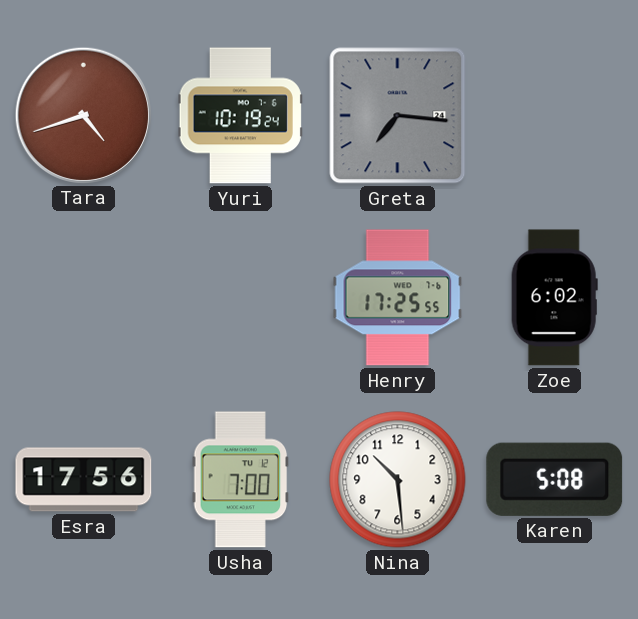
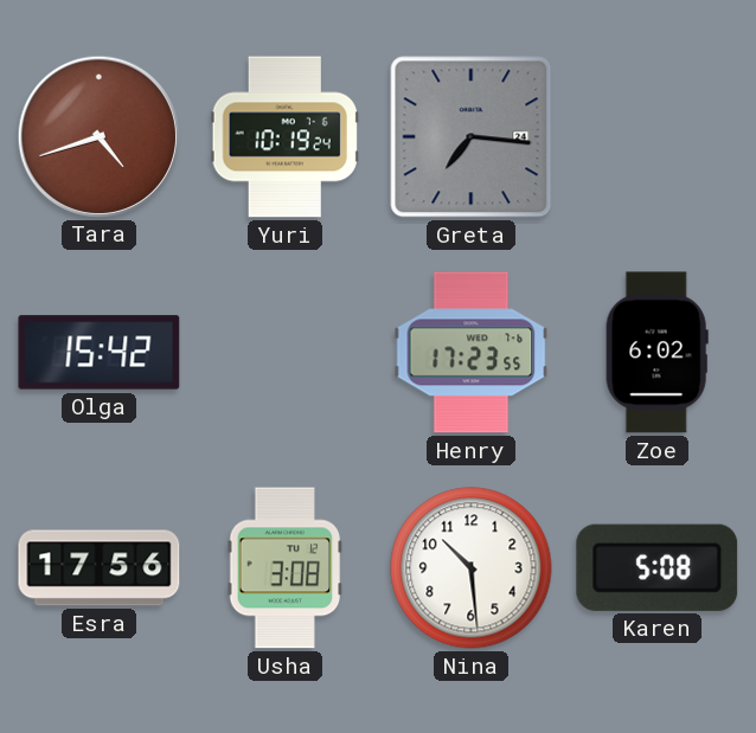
Olga: none -> 15:42
Henry: 17:25 -> 17:23
Usha: 7:00 -> 3:08
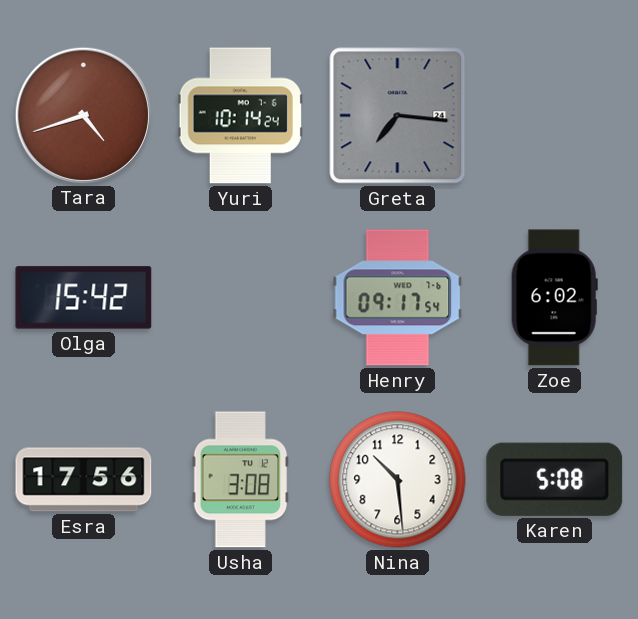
Yuri: 10:19 -> 10:14
Henry: 17:23 -> 09:17
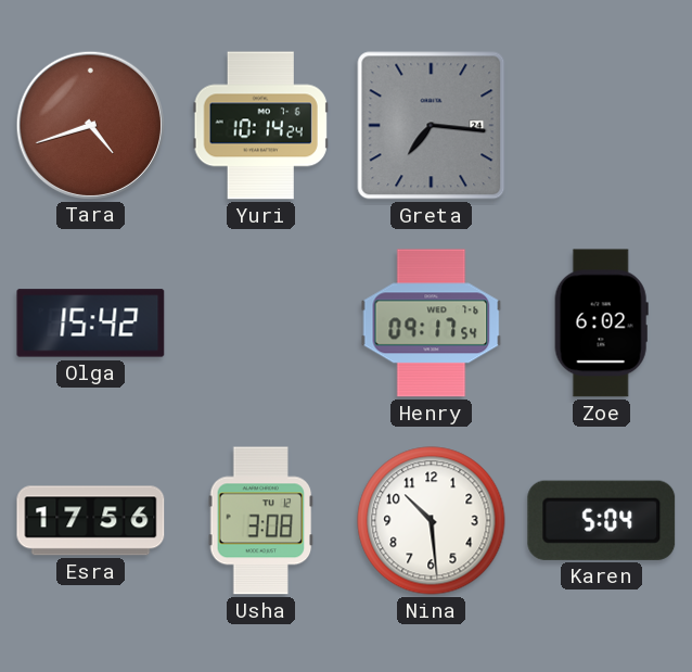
Karen: 5:08 -> 5:04
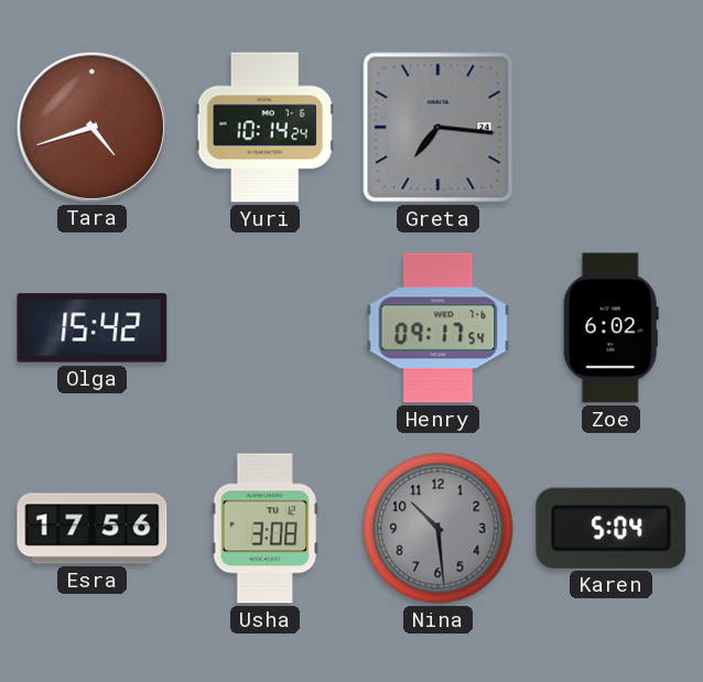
Nina dial: white -> grey
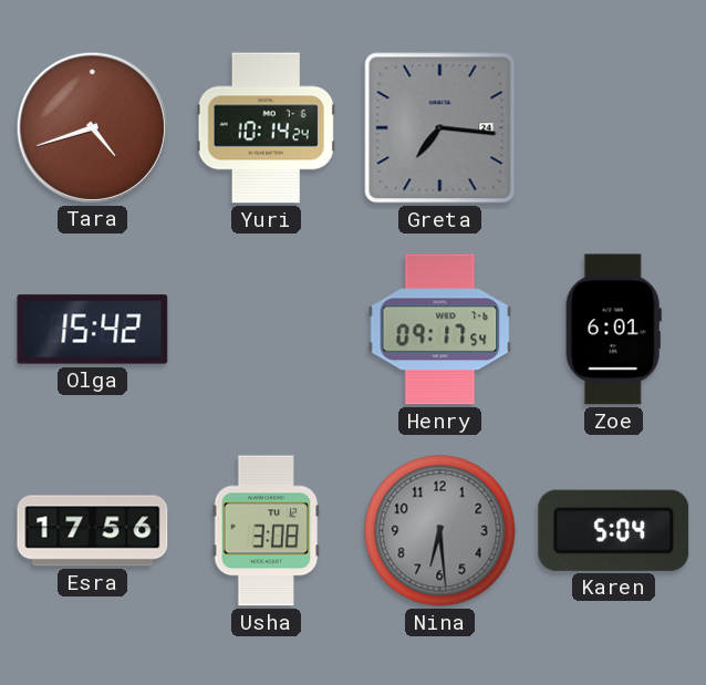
Zoe: 6:02 -> 6:01
Nina: 10:29 -> 6:29
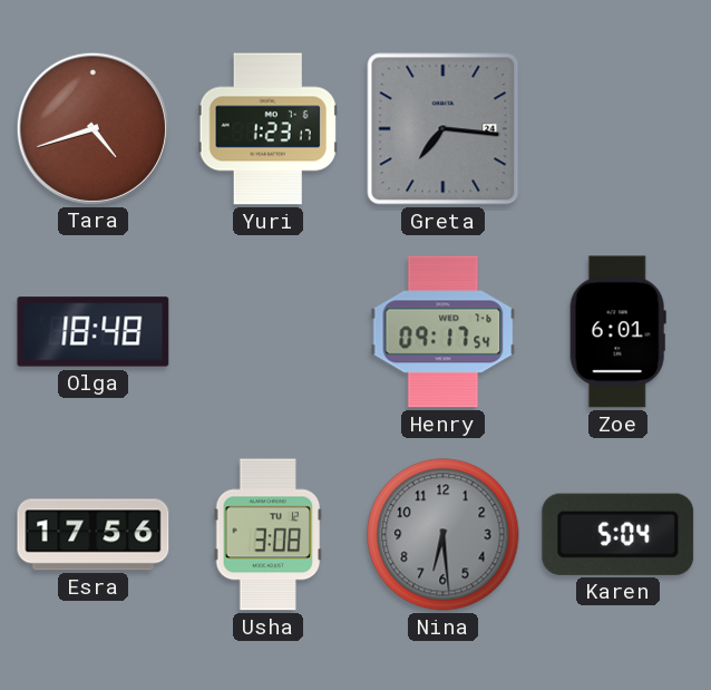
Yuri: 10:14 -> 1:23
Olga: 15:42 -> 18:48
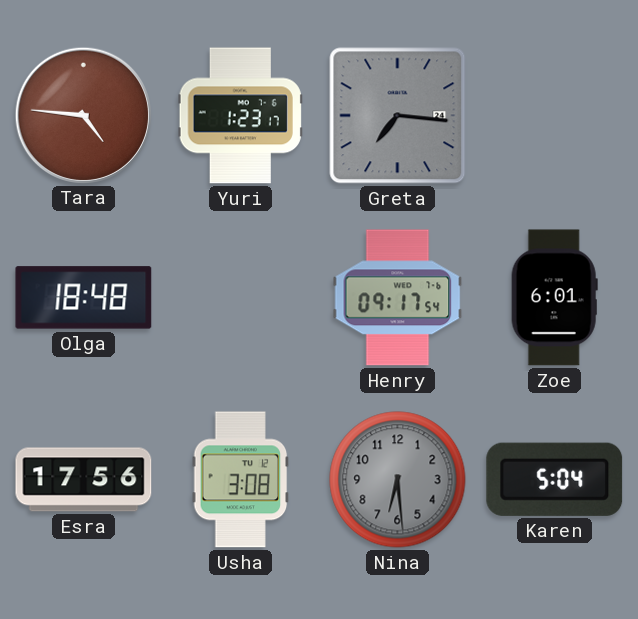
Tara: 4:42 -> 4:46
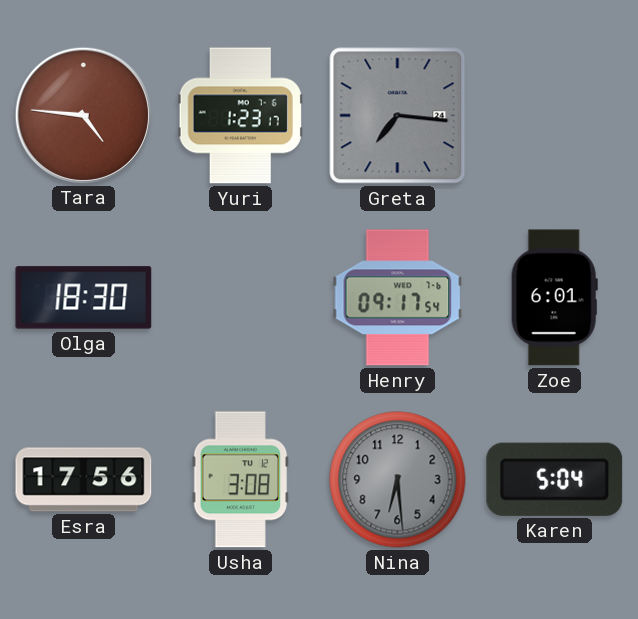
Olga: 18:48 -> 18:30
